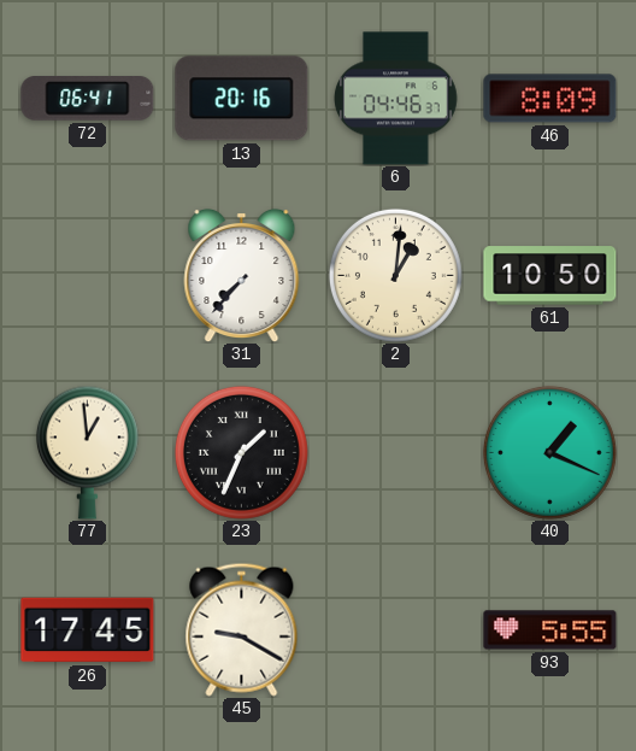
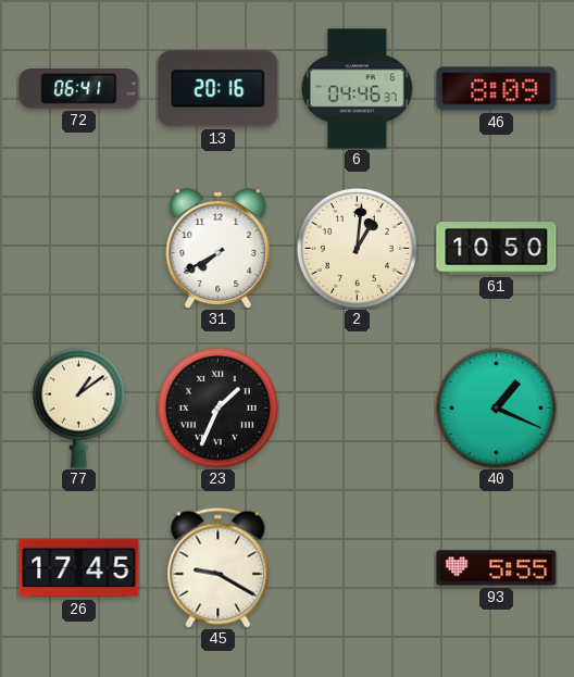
31: 7:37 -> 7:40
77: 12:59 -> 1:09
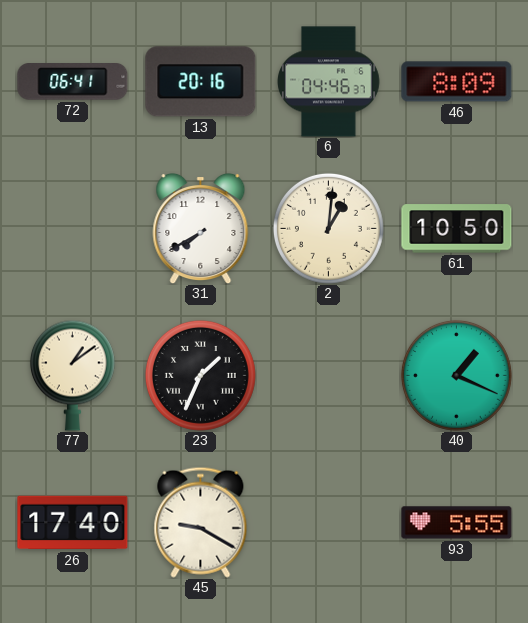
26: 17:45 -> 17:40
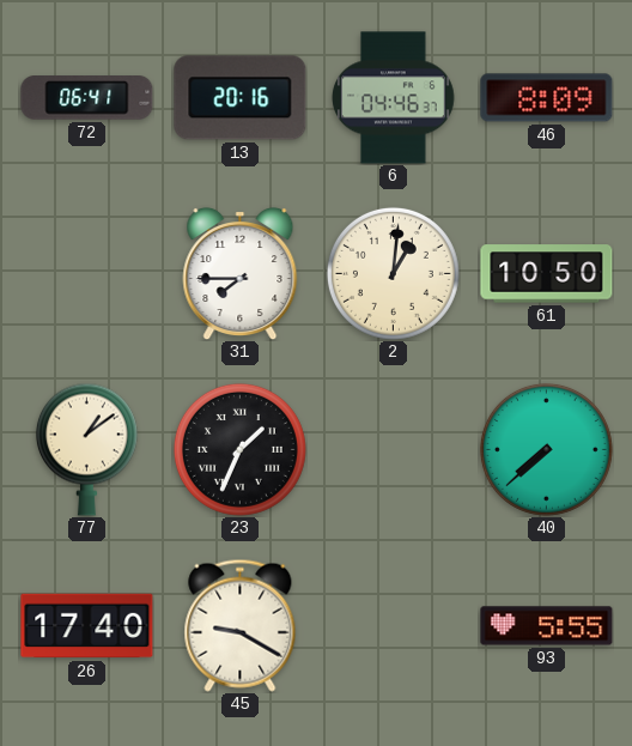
31: 7:40 -> 7:45
40: 1:19 -> 7:38
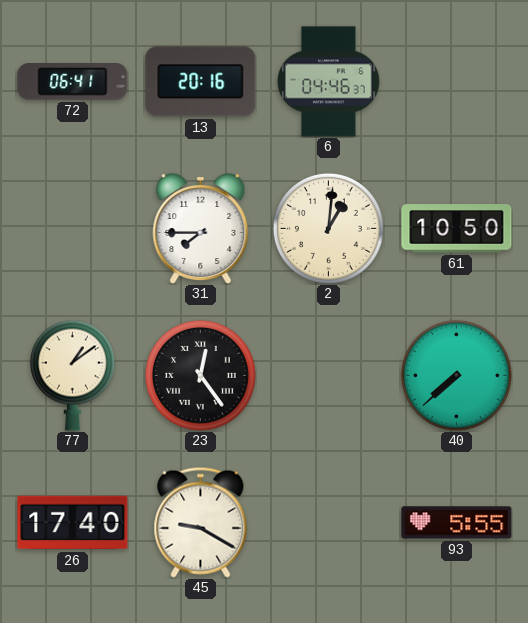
46: 8:09 -> none
23: 1:34 -> 12:24
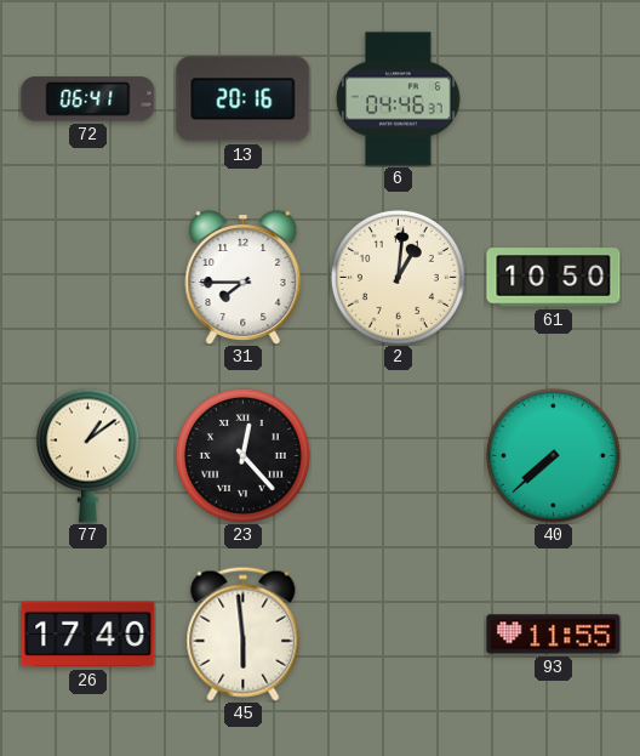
23: 12:24 -> 12:23
45: 9:20 -> 5:59
93: 5:55 -> 11:55
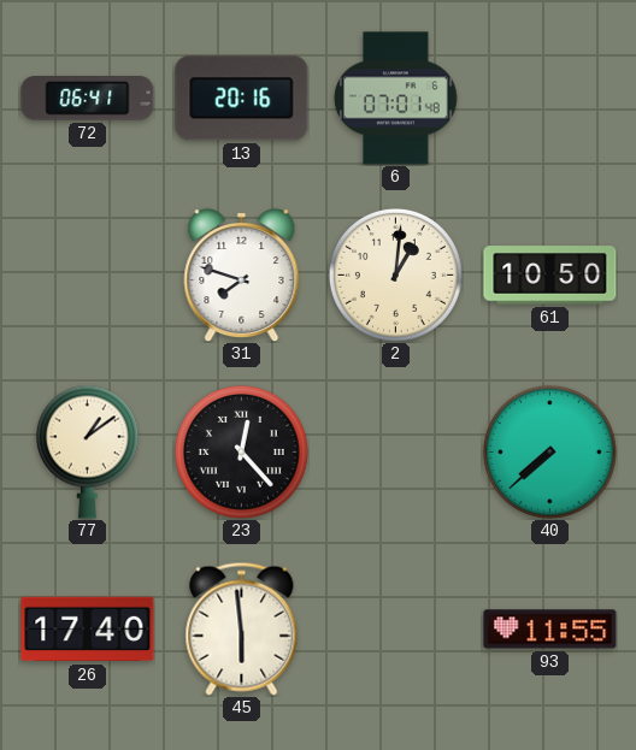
6: 04:46 -> 07:01
31: 7:45 -> 7:48
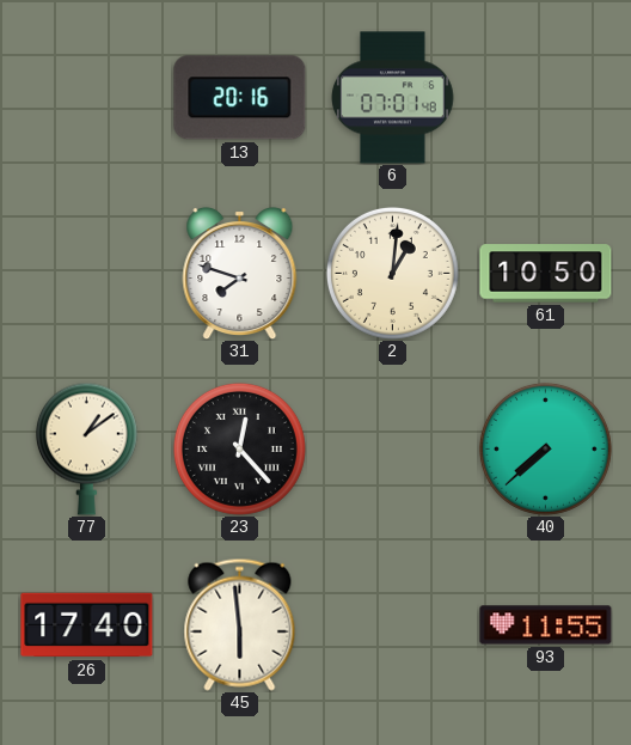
72: 06:41 -> none
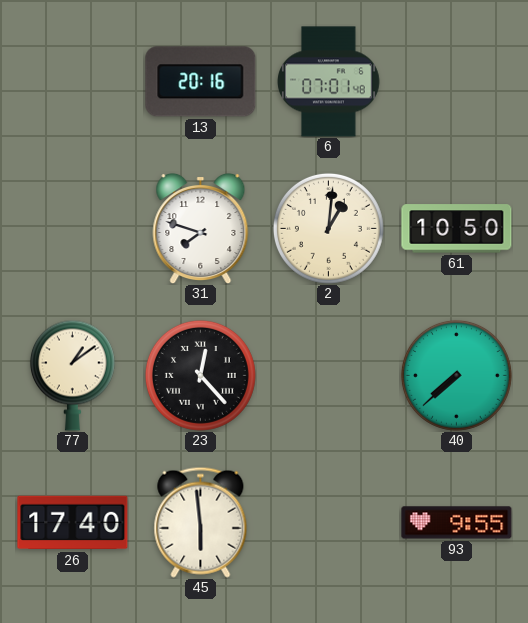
93: 11:55 -> 9:55
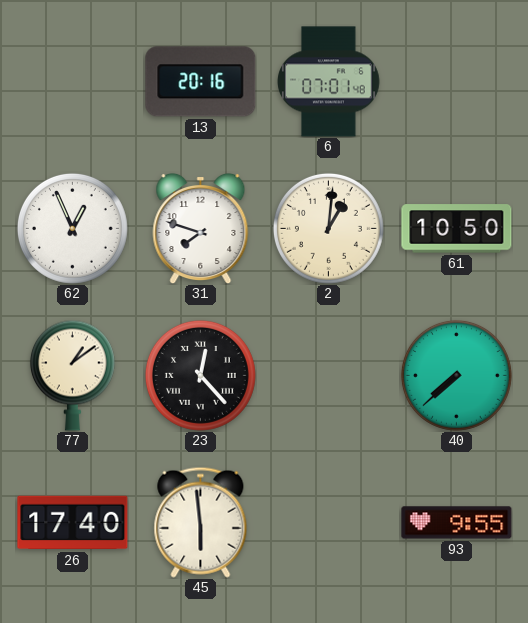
62: none -> 12:56
